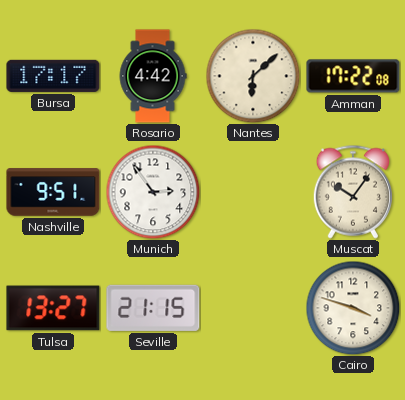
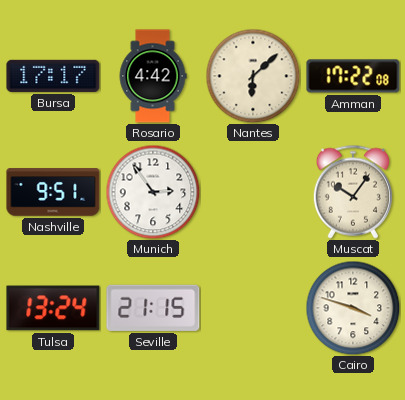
Tulsa: 13:27 -> 13:24
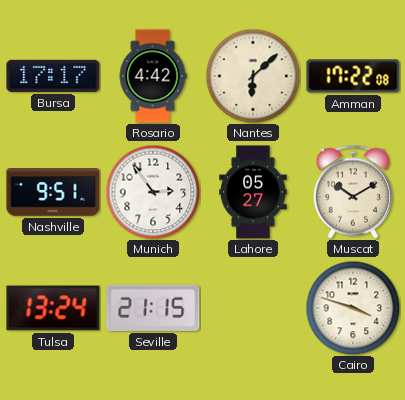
Lahore: none -> 05:27
Muscat: 10:06 -> 10:10
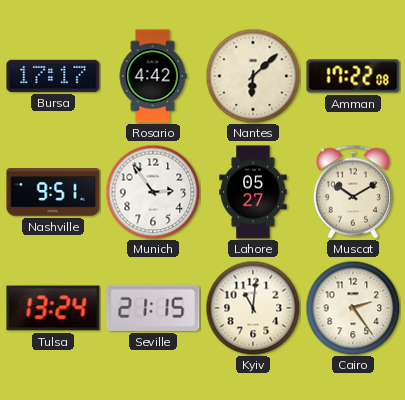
Kyiv: none -> 11:01
Cairo: 3:48 -> 2:24
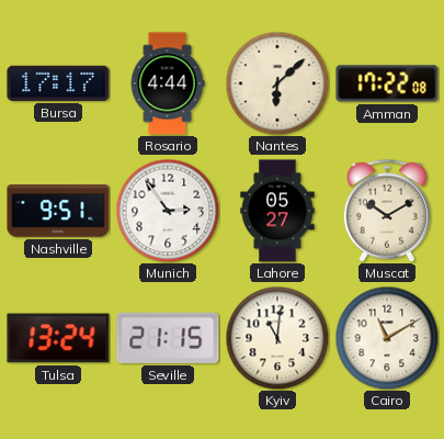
Rosario: 4:42 -> 4:44
Cairo: 2:24 -> 11:10
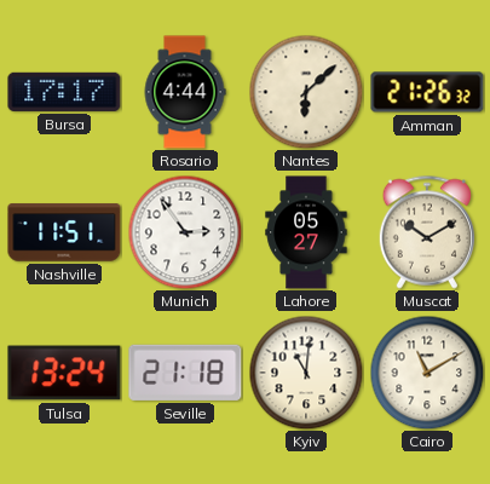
Amman: 17:22 -> 21:26
Nashville: 9:51 -> 11:51
Seville: 21:15 -> 21:18
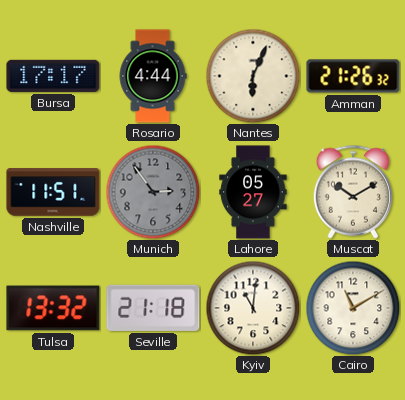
Nantes: 6:08 -> 6:04
Munich dial: white -> grey
Tulsa: 13:24 -> 13:32
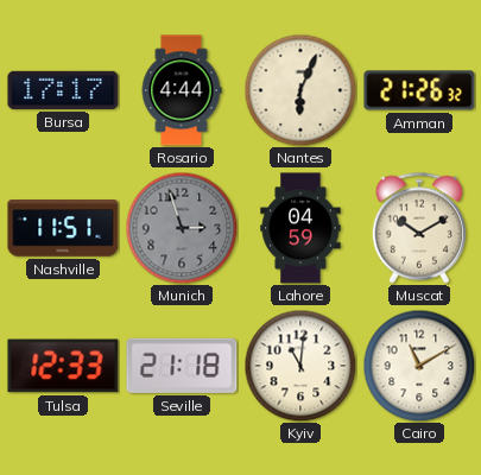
Munich: 2:54 -> 2:57
Lahore: 05:27 -> 04:59
Tulsa: 13:32 -> 12:33
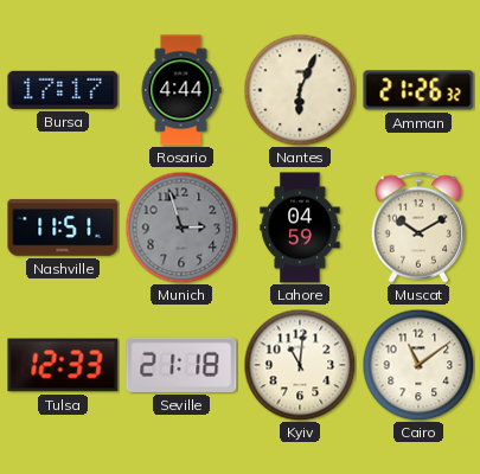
Cairo: 11:10 -> 11:09
